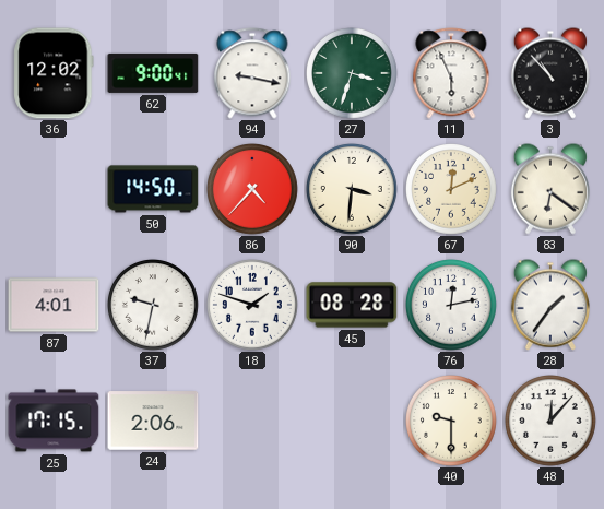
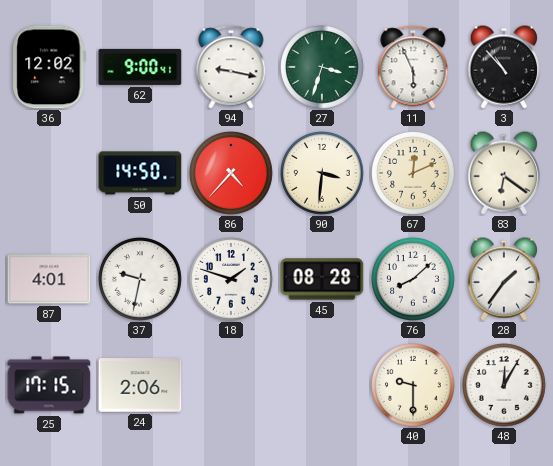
76: 12:13 -> 8:08
48: 12:07 -> 12:05
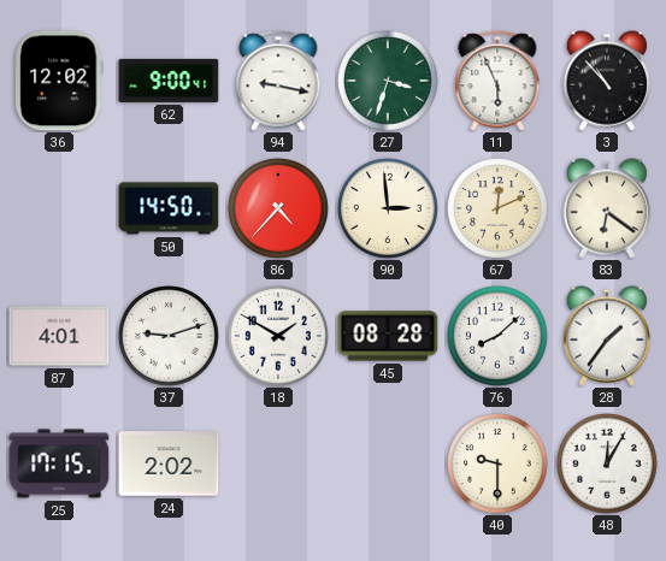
90: 3:31 -> 2:59
37: 9:32 -> 9:12
18: 1:48 -> 1:50
24: 2:06 -> 2:02
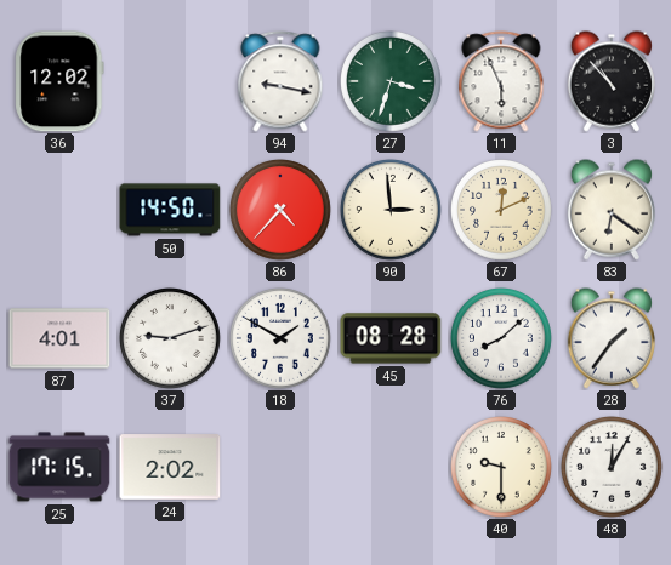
62: 9:00 -> none
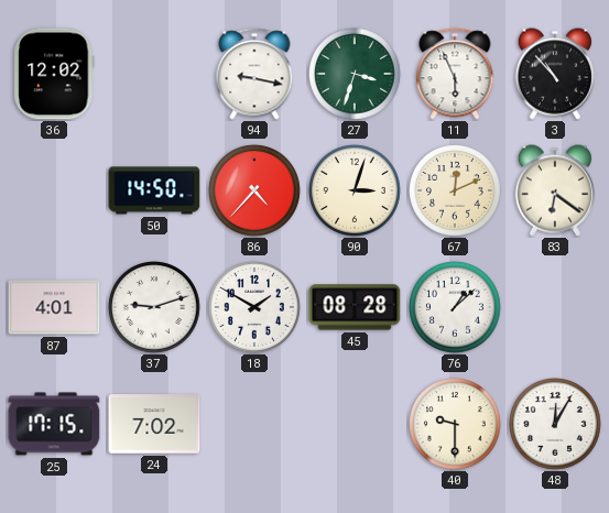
90: 2:59 -> 3:03
76: 8:08 -> 1:08
28: 1:36 -> none
24: 2:02 -> 7:02
